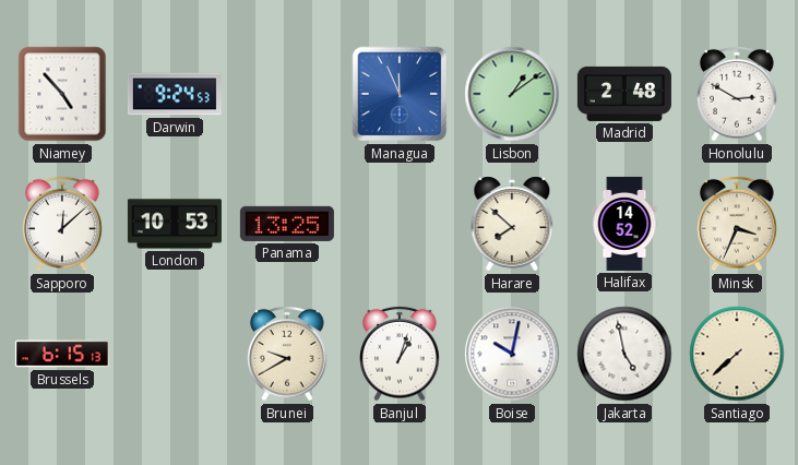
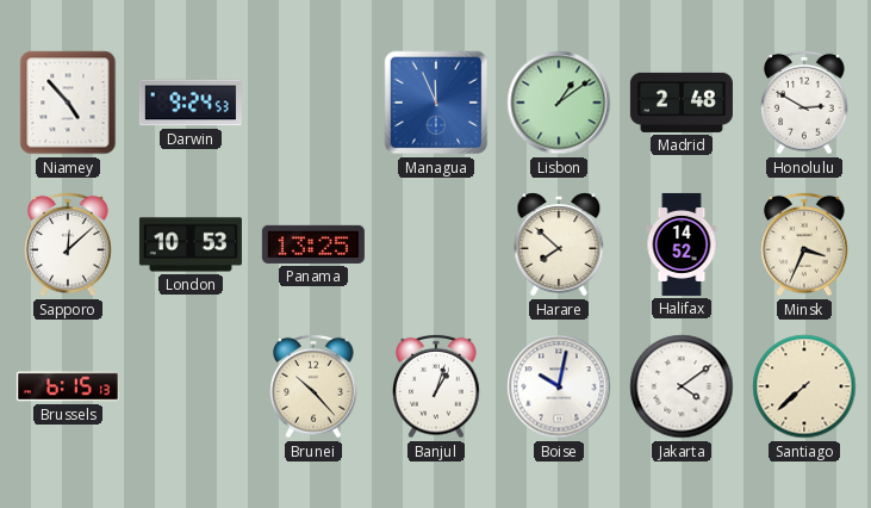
Brunei: 9:40 -> 10:23
Jakarta: 4:58 -> 4:09
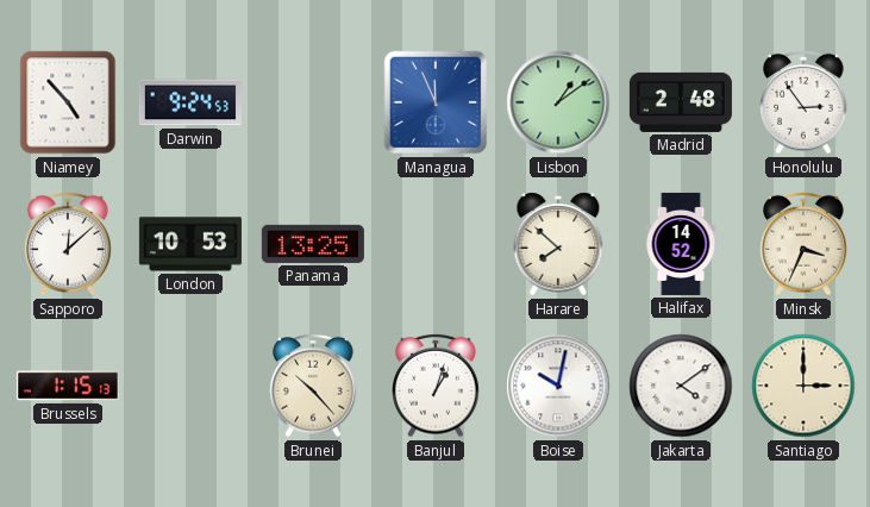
Honolulu: 2:50 -> 2:54
Brussels: 6:15 -> 1:15
Santiago: 7:38 -> 3:00
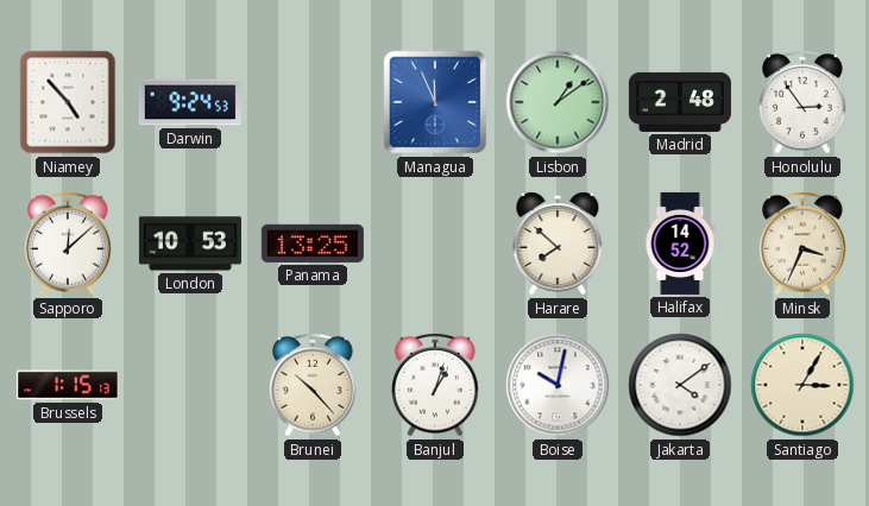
Santiago: 3:00 -> 3:05
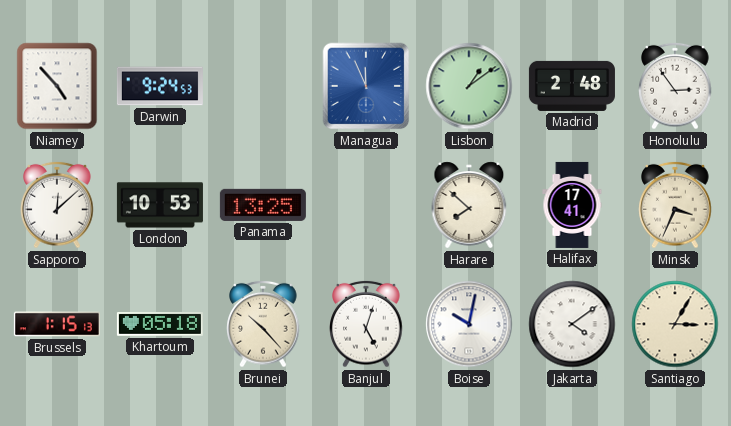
Halifax: 14:52 -> 17:41
Khartoum: none -> 05:18
Banjul: 1:03 -> 5:03
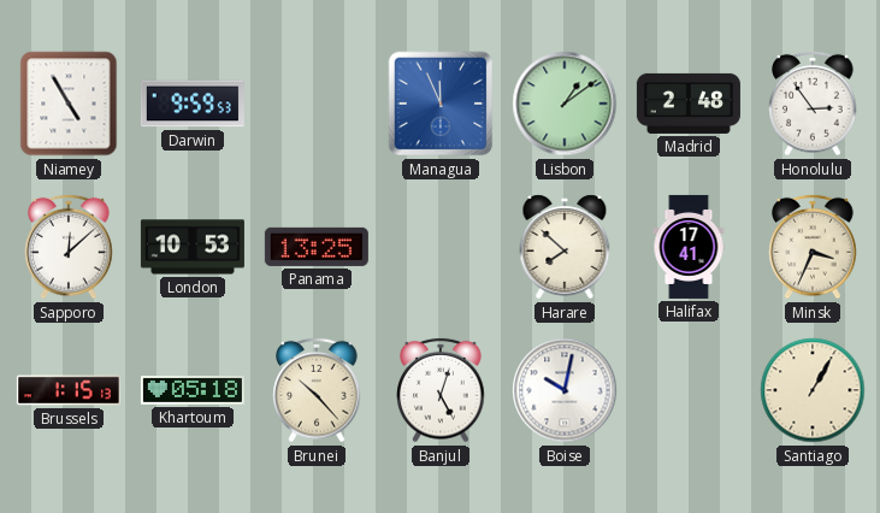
Niamey: 4:53 -> 4:55
Darwin: 9:24 -> 9:59
Jakarta: 4:09 -> none
Santiago: 3:05 -> 1:05
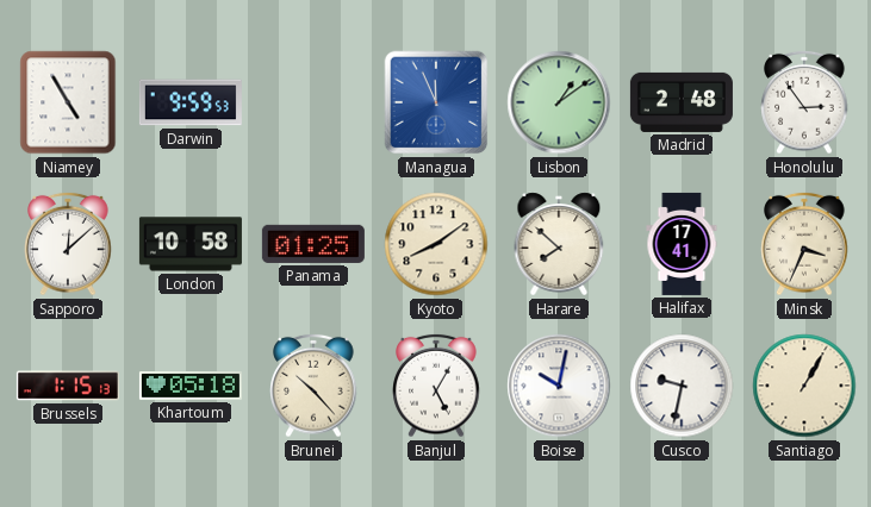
London: 10:53 -> 10:58
Panama: 13:25 -> 01:25
Kyoto: none -> 8:09
Banjul: 5:03 -> 5:05
Cusco: none -> 9:32
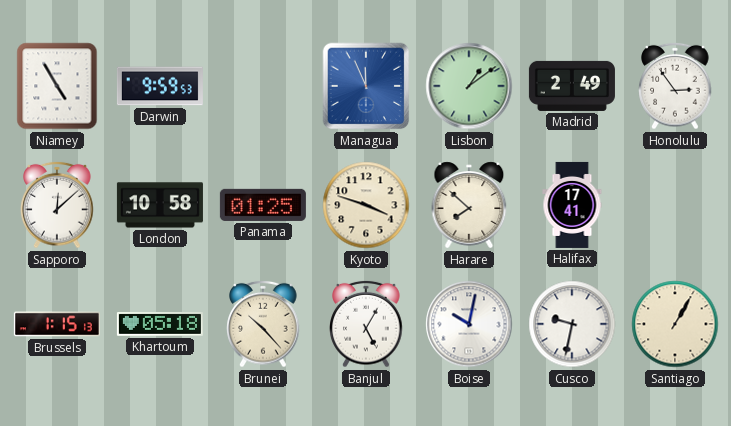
Madrid: 2:48 -> 2:49
Kyoto: 8:09 -> 3:48
Minsk: 3:34 -> none
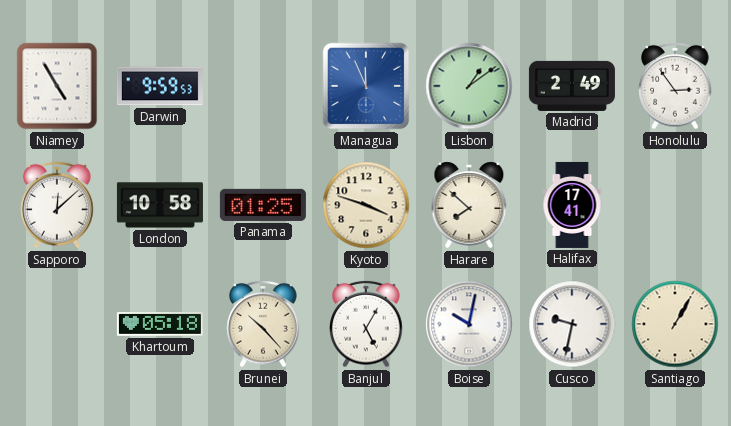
Brussels: 1:15 -> none
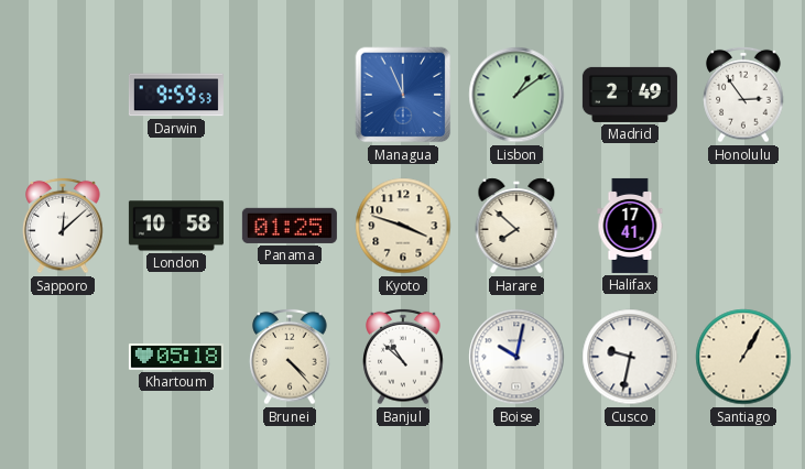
Niamey: 4:55 -> none
Brunei: 10:23 -> 4:23
Banjul: 5:05 -> 10:52
